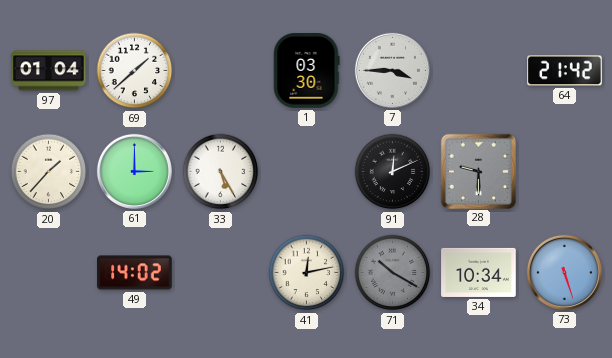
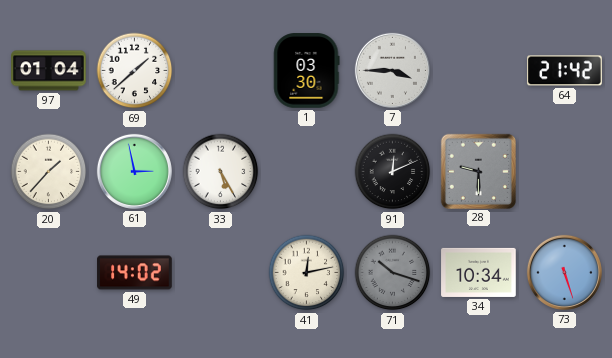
61: 3:00 -> 2:58
71: 10:20 -> 10:18
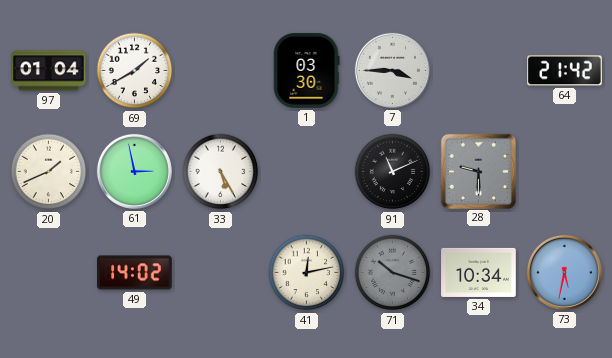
69: 1:38 -> 1:40
20: 1:37 -> 1:41
91: 12:11 -> 11:11
73: 5:27 -> 5:32
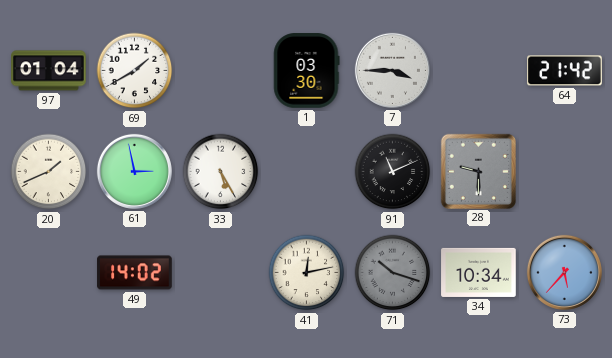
73: 5:32 -> 5:37
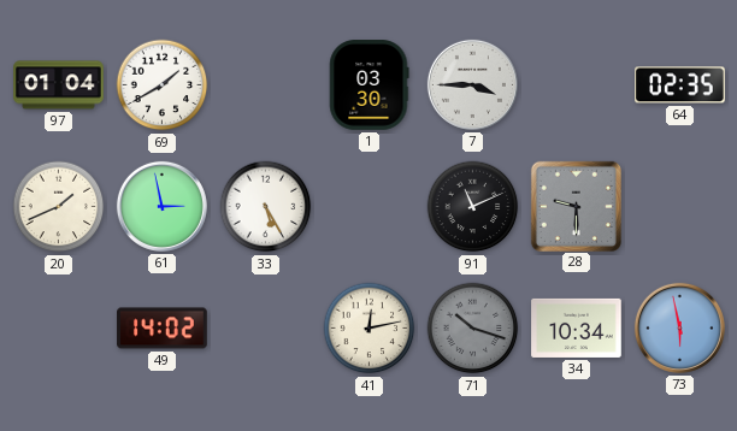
64: 21:42 -> 02:35
73: 5:37 -> 5:58
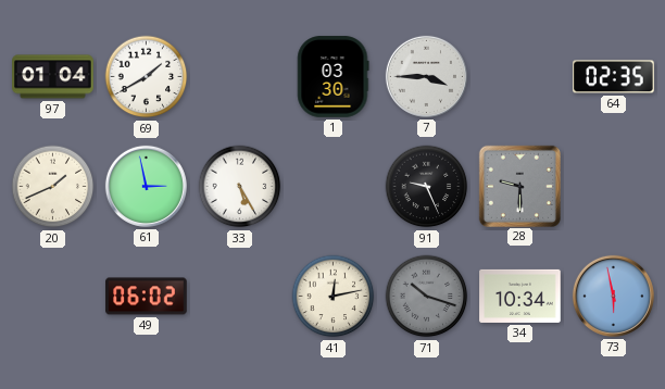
91: 11:11 -> 9:26
49: 14:02 -> 06:02
